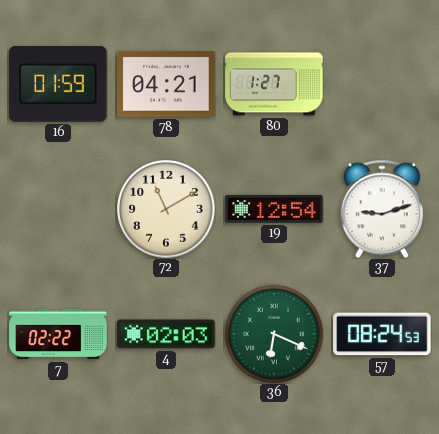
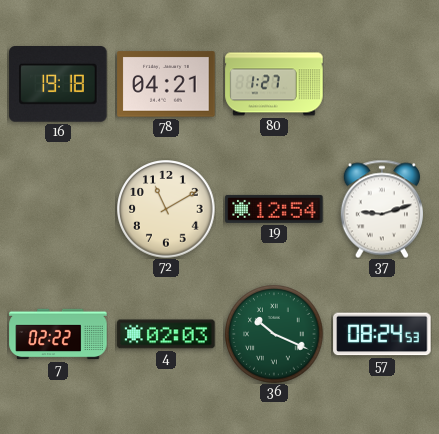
16: 01:59 -> 19:18
36: 6:19 -> 10:19
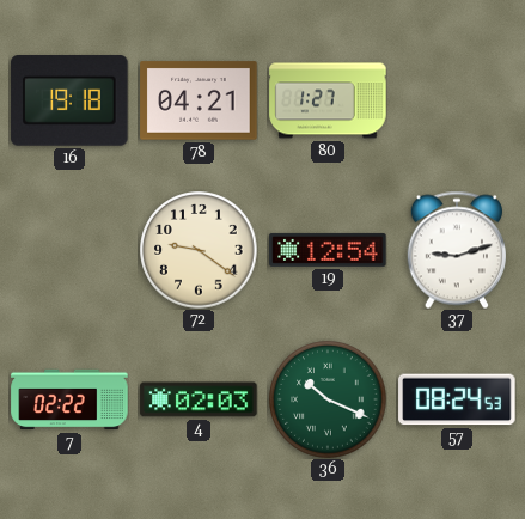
72: 11:10 -> 9:21
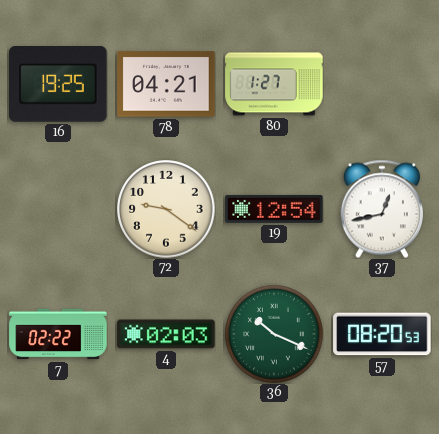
16: 19:18 -> 19:25
37: 9:12 -> 12:43
57: 08:24 -> 08:20
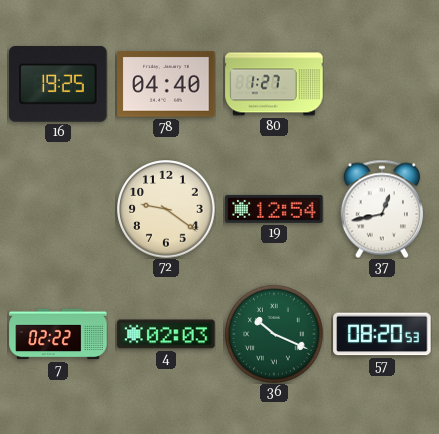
78: 04:21 -> 04:40
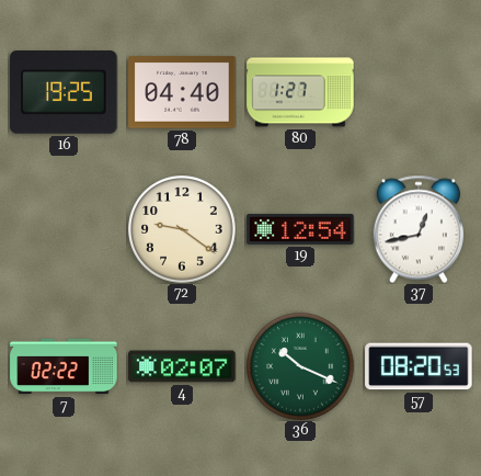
4: 02:03 -> 02:07
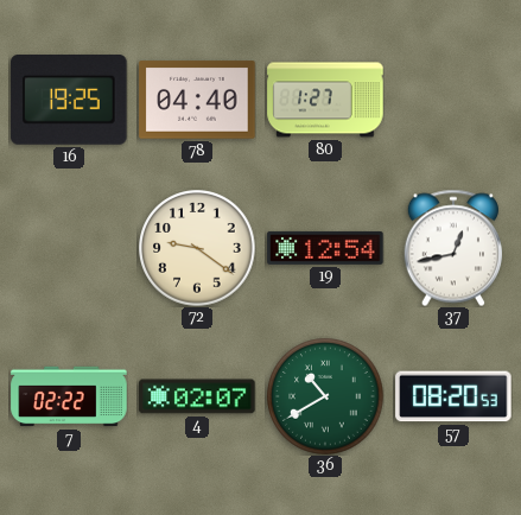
36: 10:19 -> 10:40
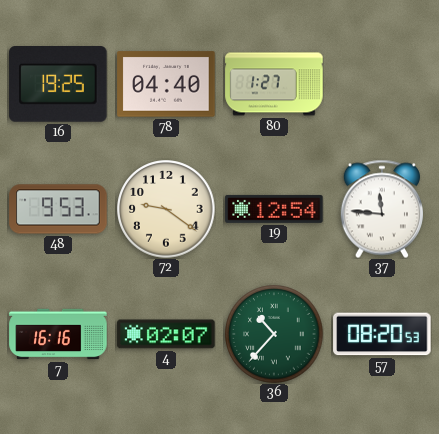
48: none -> 9:53
37: 12:43 -> 11:46
7: 02:22 -> 16:16
36: 10:40 -> 10:37
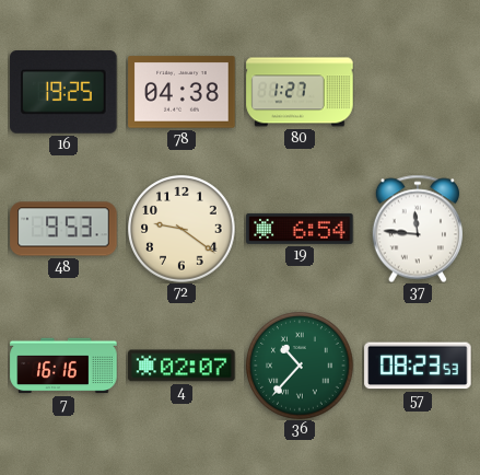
78: 04:40 -> 04:38
19: 12:54 -> 6:54
57: 08:20 -> 08:23
